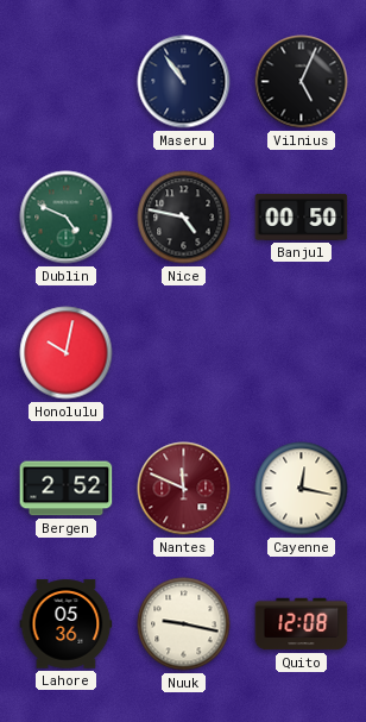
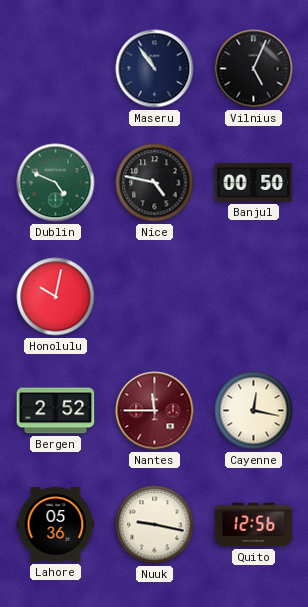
Nantes: 11:49 -> 11:45
Quito: 12:08 -> 12:56
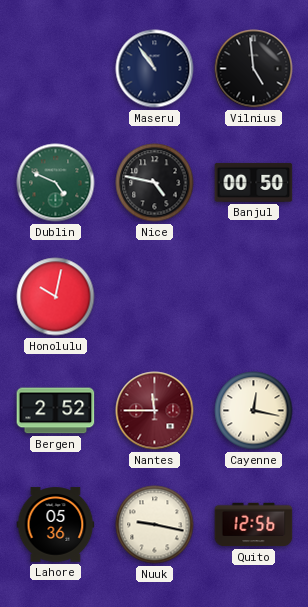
Vilnius: 5:04 -> 4:59
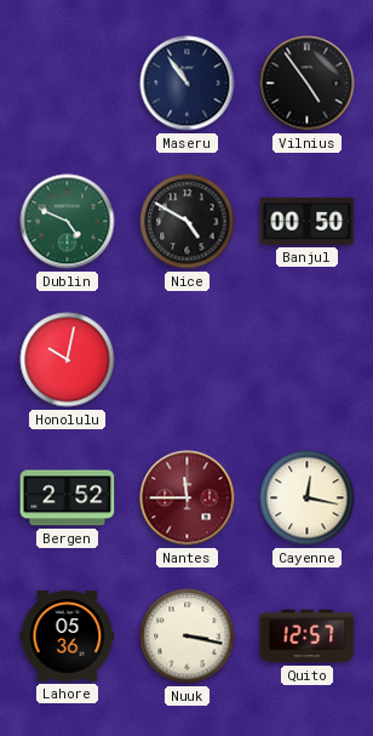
Vilnius: 4:59 -> 4:54
Nice: 4:47 -> 4:50
Nuuk: 9:17 -> 3:17
Quito: 12:56 -> 12:57
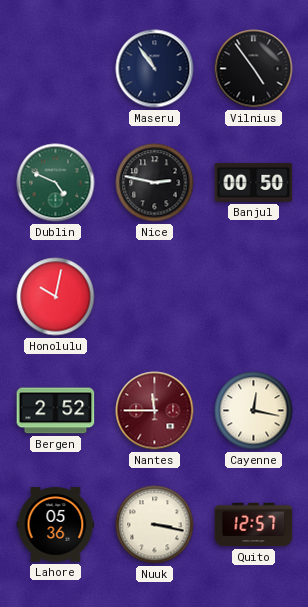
Nice: 4:50 -> 2:47
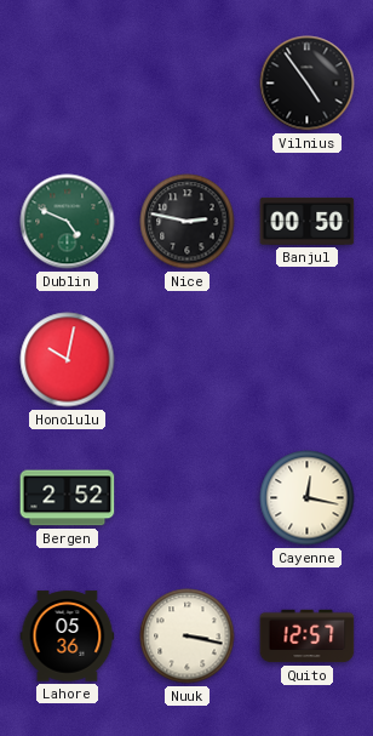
Maseru: 10:54 -> none
Nantes: 11:45 -> none
